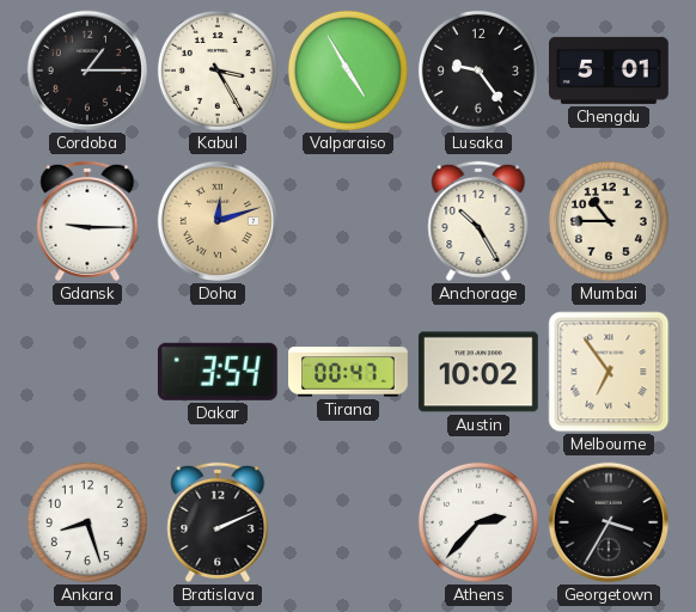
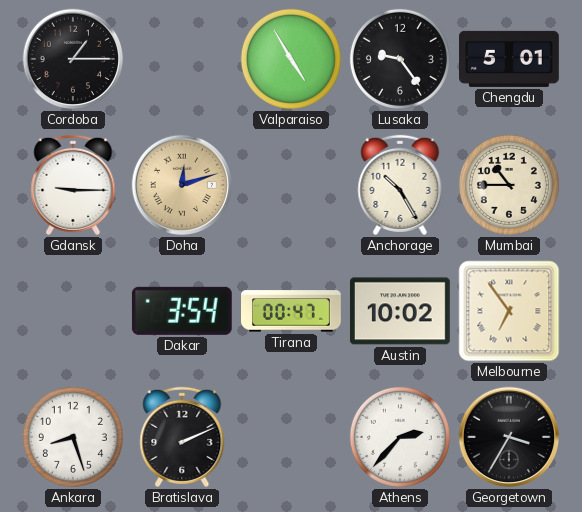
Kabul: 3:25 -> none
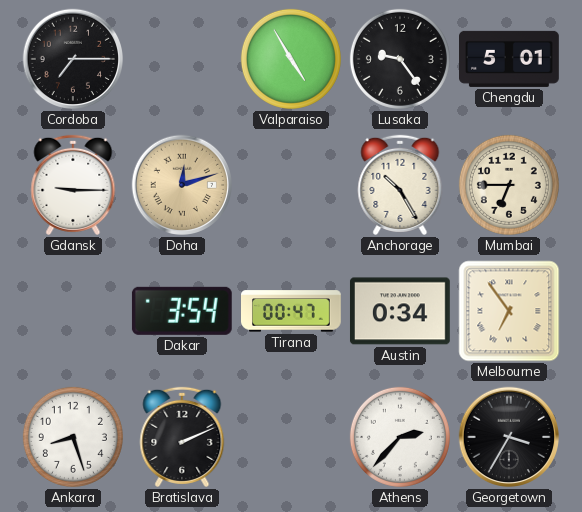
Cordoba: 1:15 -> 7:15
Mumbai: 10:45 -> 6:45
Austin: 10:02 -> 0:34
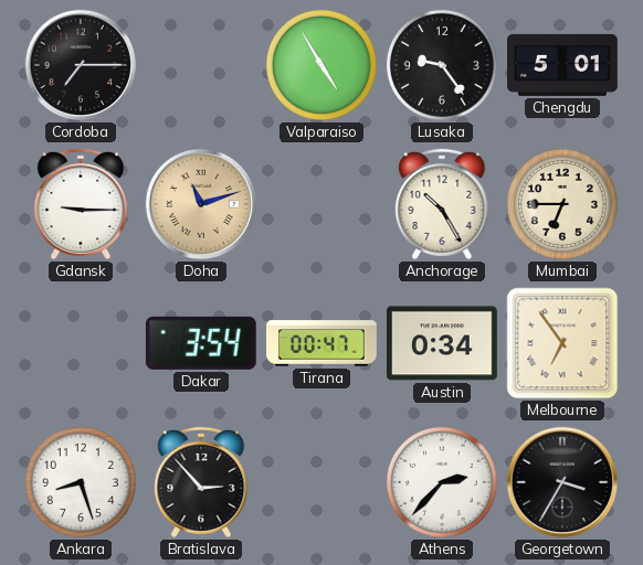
Doha: 12:12 -> 11:12
Bratislava: 2:11 -> 2:53
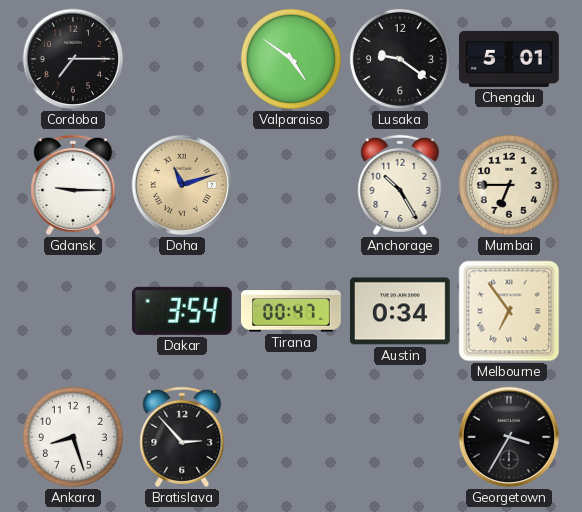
Valparaiso: 4:55 -> 4:51
Lusaka: 9:24 -> 9:21
Athens: 2:37 -> none
